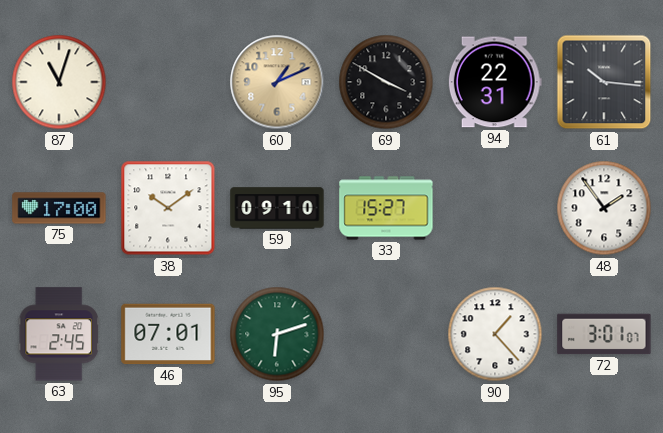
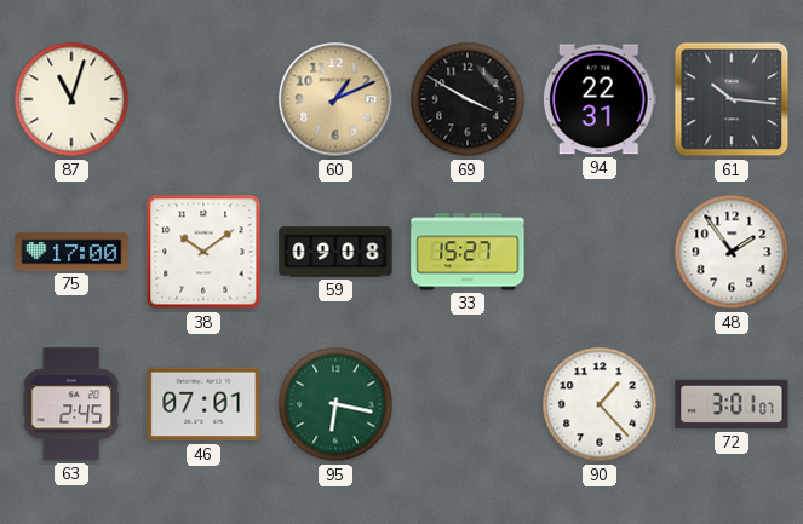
59: 09:10 -> 09:08
95: 6:12 -> 6:17
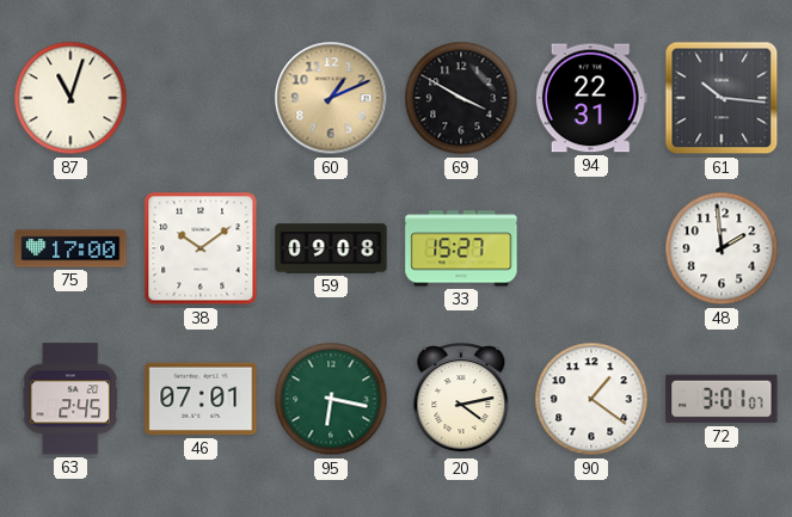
48: 1:54 -> 1:59
20: none -> 4:13
90: 1:23 -> 1:21
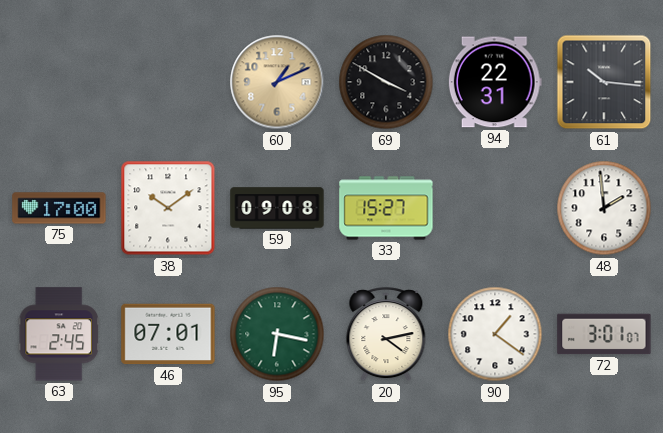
87: 11:03 -> none
